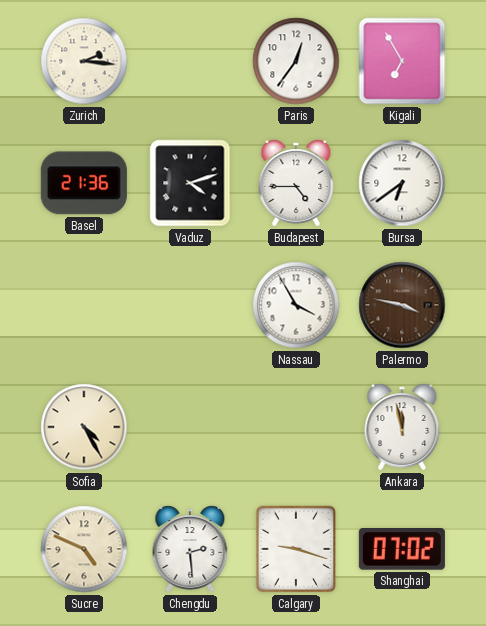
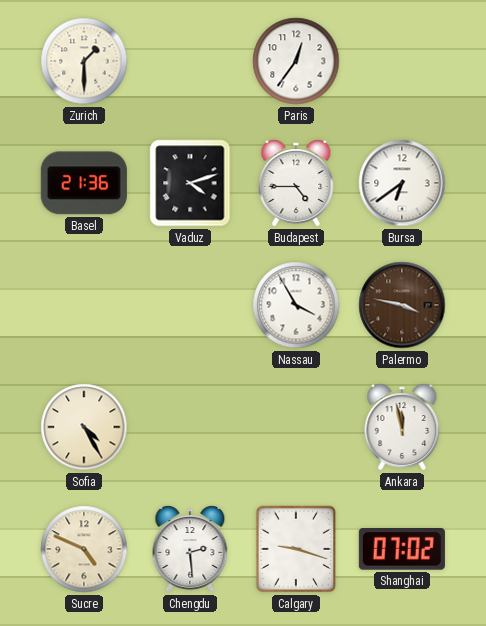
Zurich: 2:16 -> 1:30
Kigali: 6:55 -> none
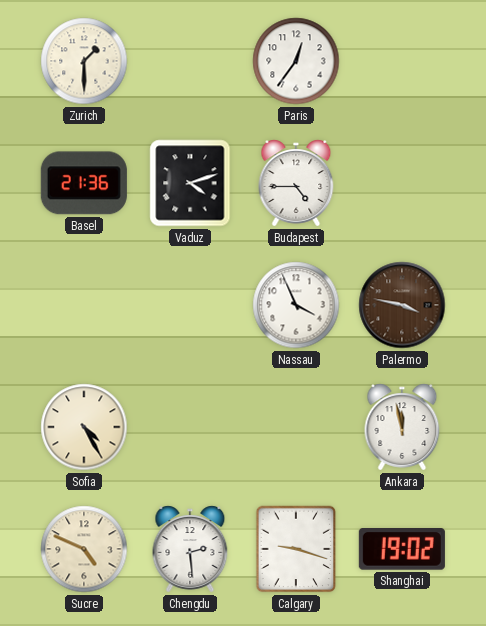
Bursa: 6:39 -> none
Nassau: 3:55 -> 3:56
Shanghai: 07:02 -> 19:02
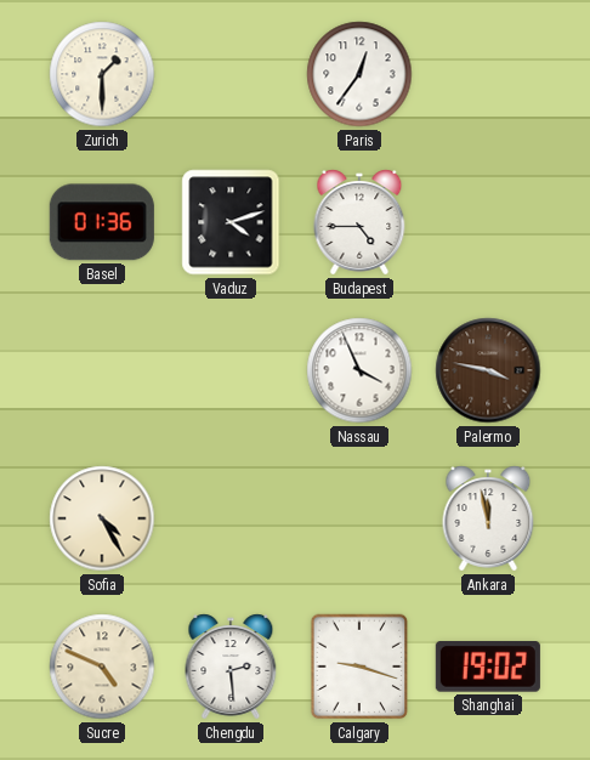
Basel: 21:36 -> 01:36
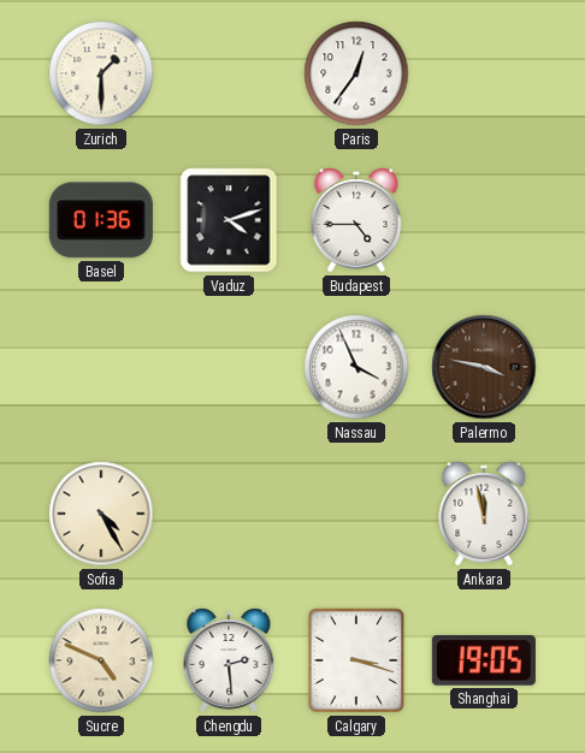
Calgary: 9:18 -> 3:18
Shanghai: 19:02 -> 19:05
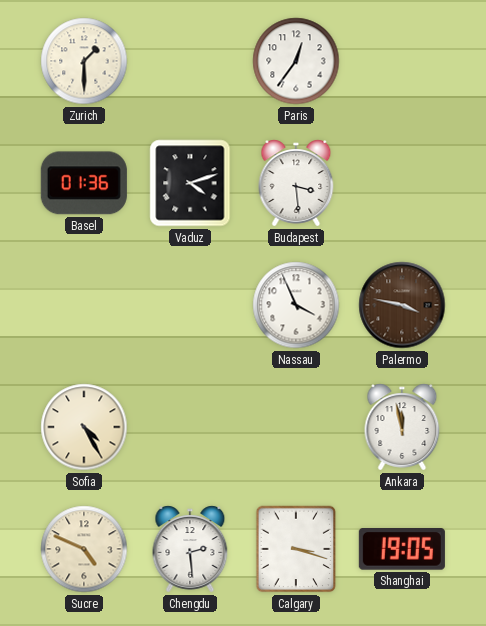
Budapest: 4:45 -> 3:29
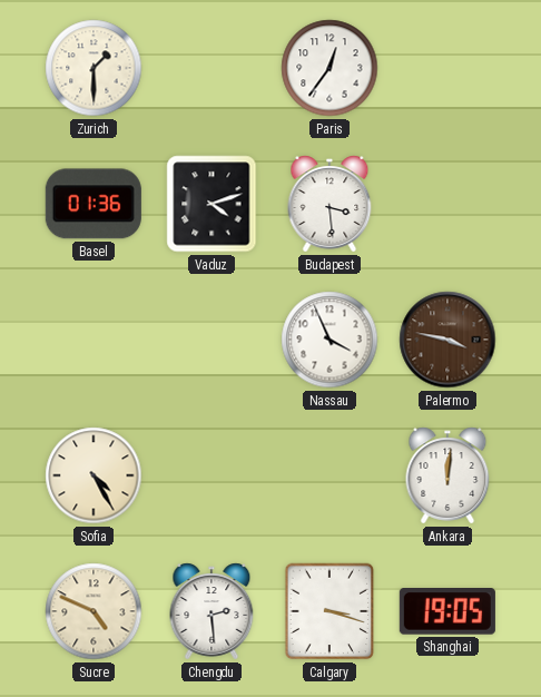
Ankara: 11:58 -> 12:01
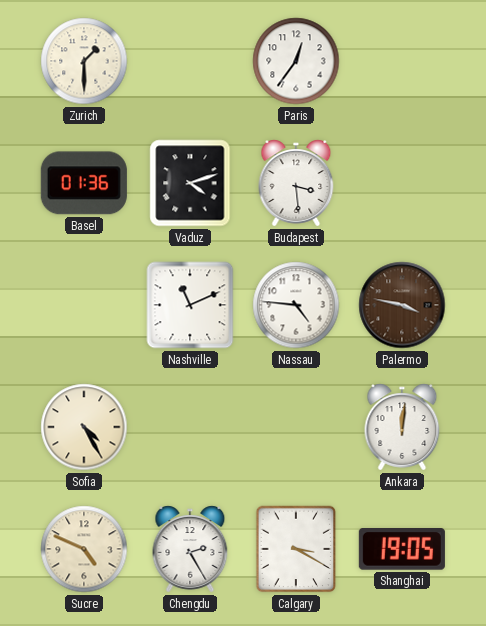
Nashville: none -> 11:11
Nassau: 3:56 -> 4:46
Chengdu: 2:29 -> 2:25
Calgary: 3:18 -> 3:20
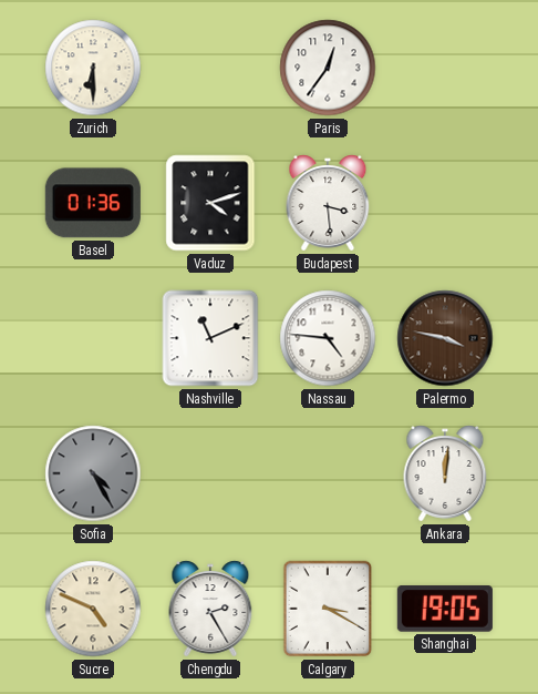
Zurich: 1:30 -> 6:30
Sofia dial: cream -> grey
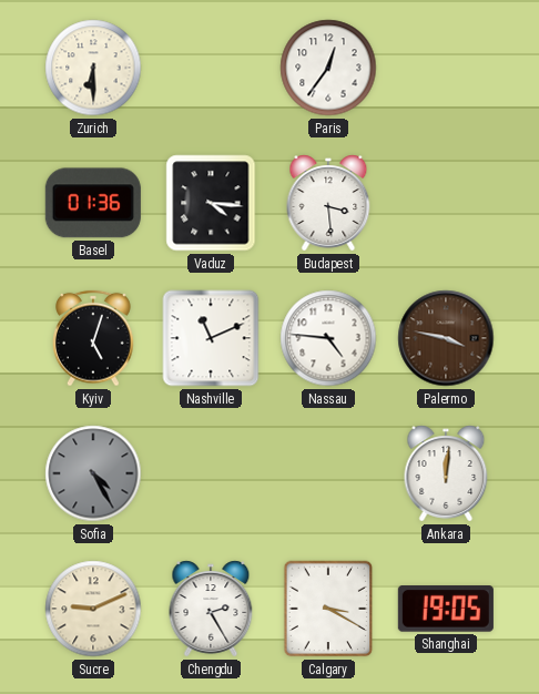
Vaduz: 4:12 -> 4:16
Kyiv: none -> 5:03
Sucre: 4:49 -> 9:11
